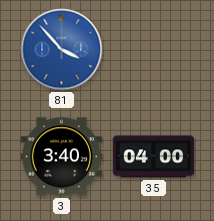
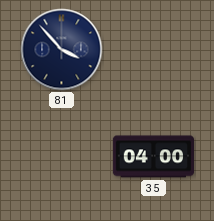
81 dial: blue -> navy
3: 3:40 -> none
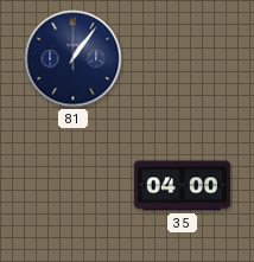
81: 3:53 -> 1:06
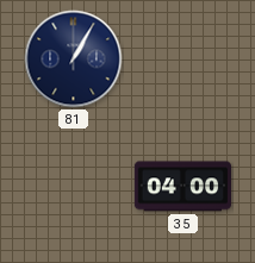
81: 1:06 -> 1:05
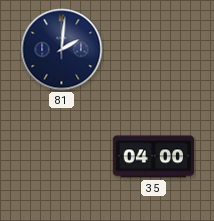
81: 1:05 -> 2:01
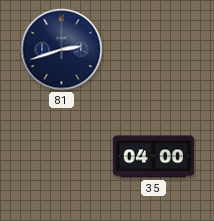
81: 2:01 -> 2:42
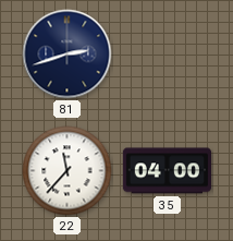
22: none -> 11:37
